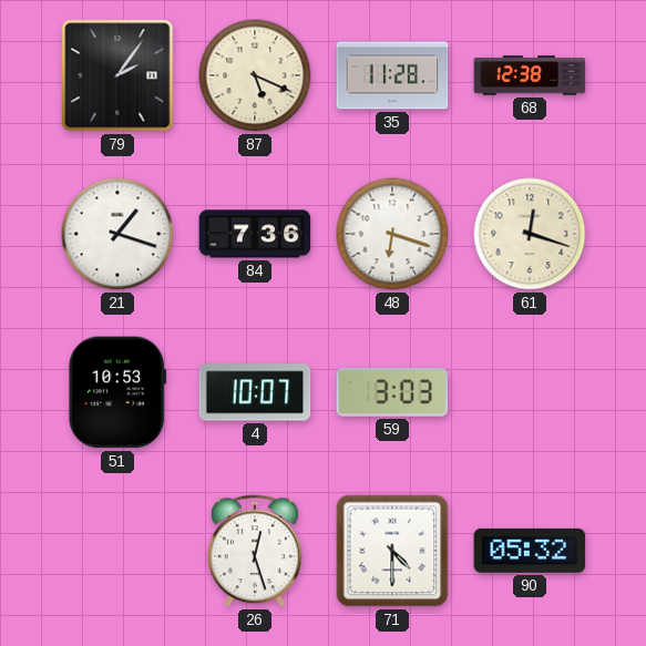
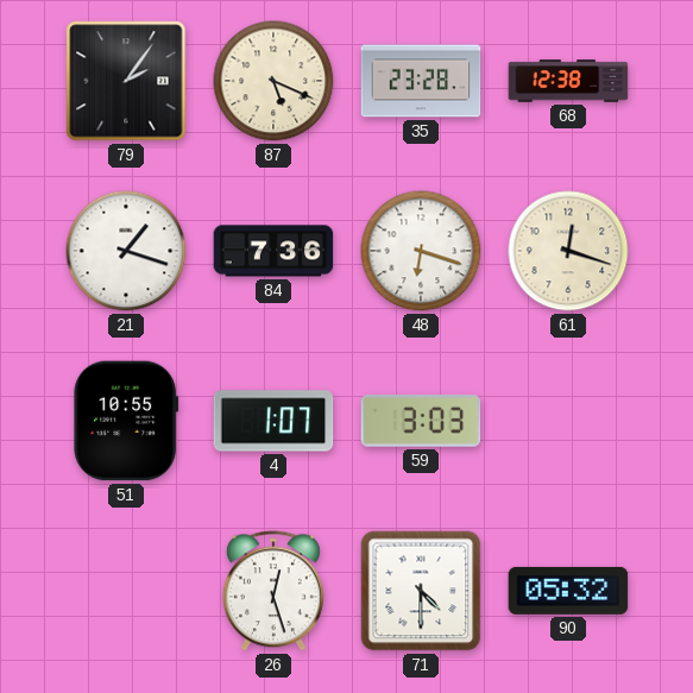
35: 11:28 -> 23:28
51: 10:53 -> 10:55
4: 10:07 -> 1:07
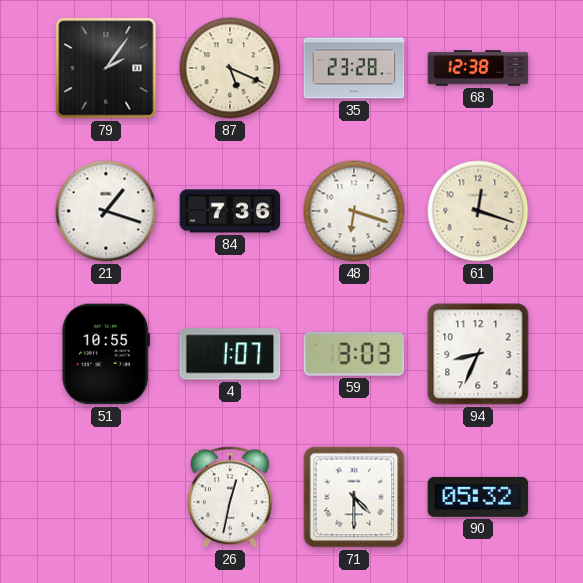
94: none -> 8:34
26: 12:27 -> 12:32
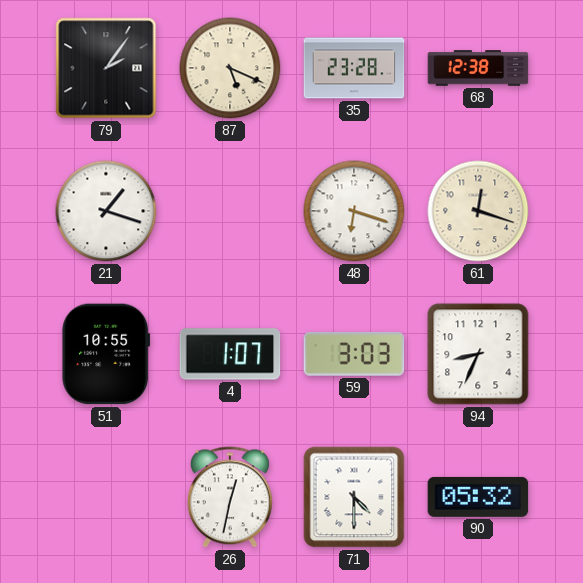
84: 7:36 -> none
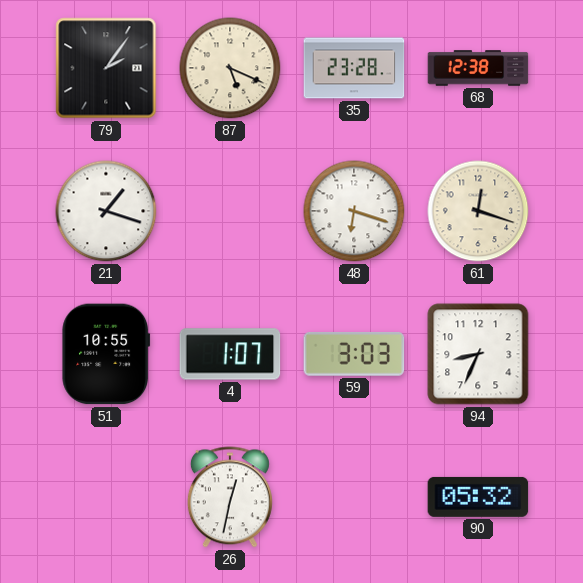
71: 4:30 -> none
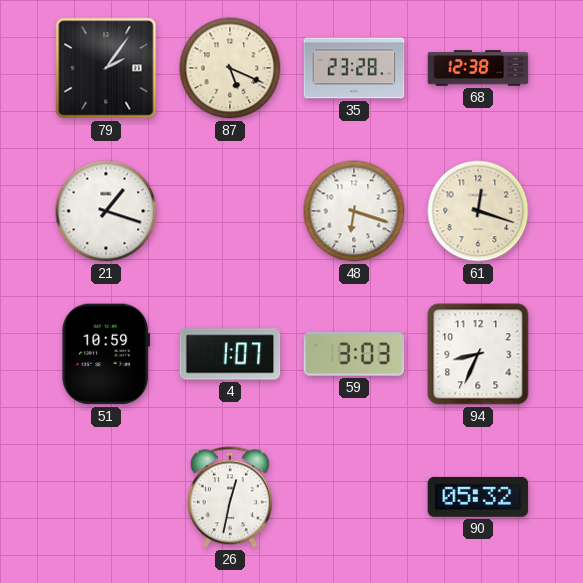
51: 10:55 -> 10:59
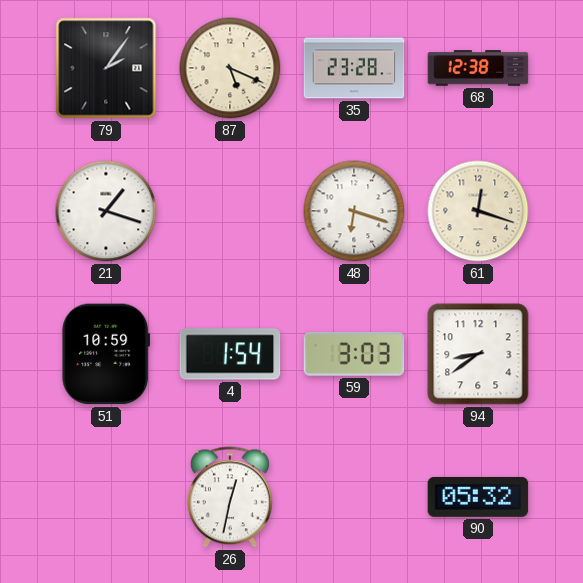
4: 1:07 -> 1:54
94: 8:34 -> 8:39
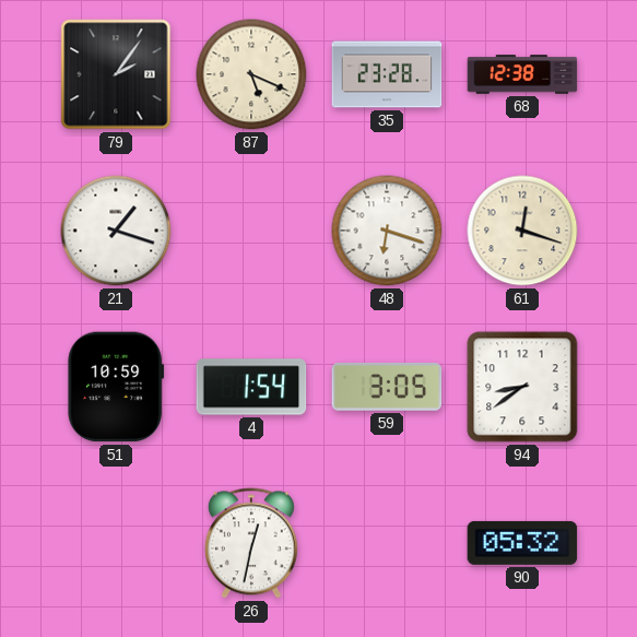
59: 3:03 -> 3:05
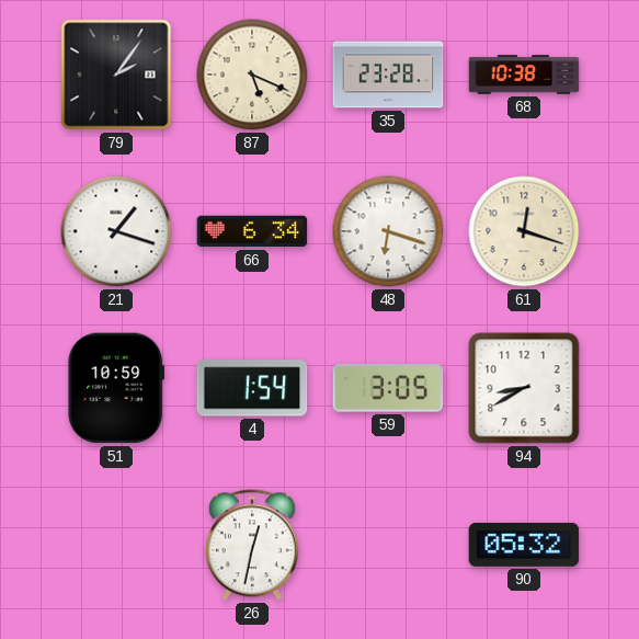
68: 12:38 -> 10:38
66: none -> 6:34
94: 8:39 -> 8:40
